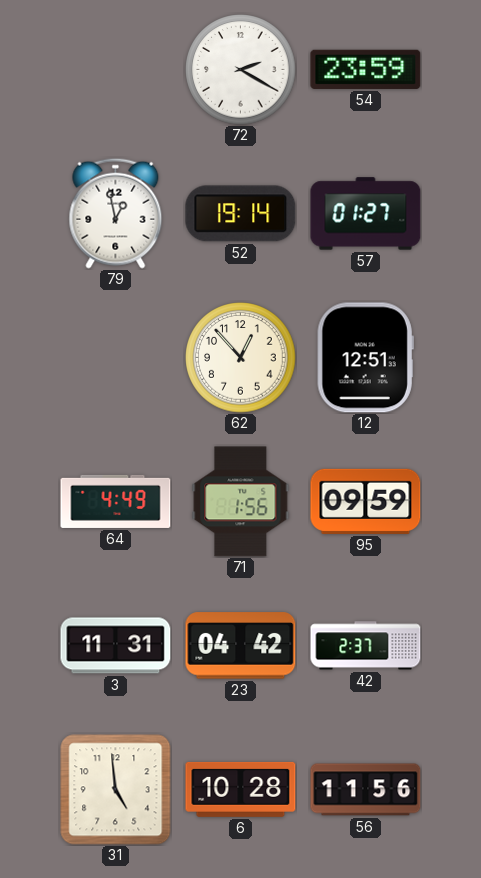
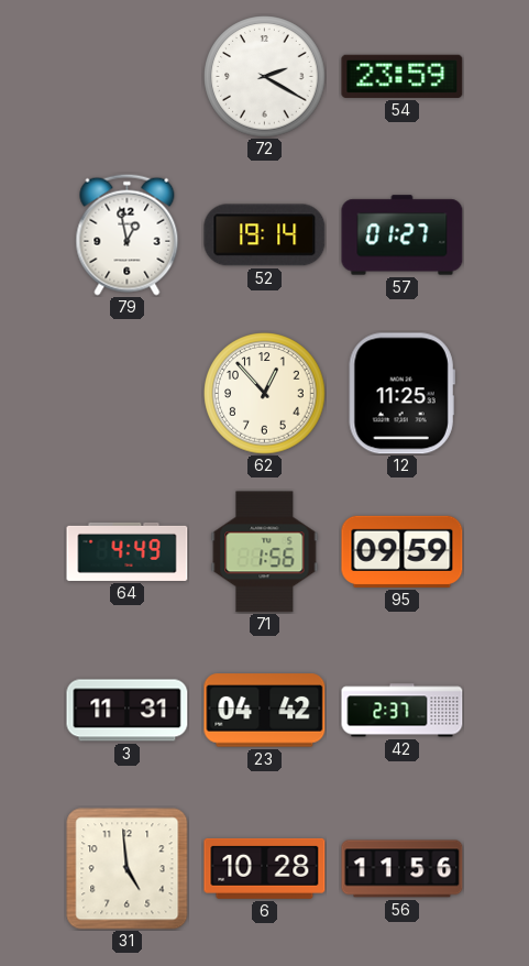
12: 12:51 -> 11:25
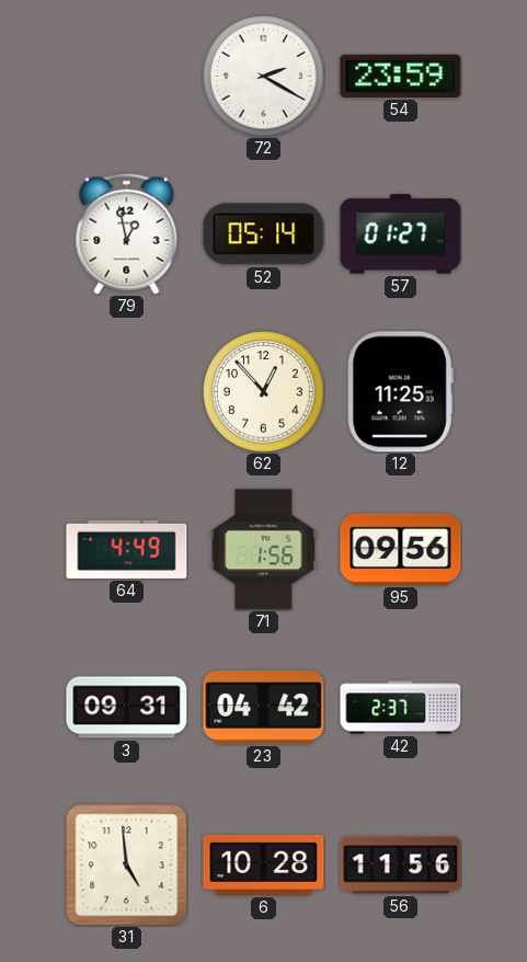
52: 19:14 -> 05:14
95: 09:59 -> 09:56
3: 11:31 -> 09:31
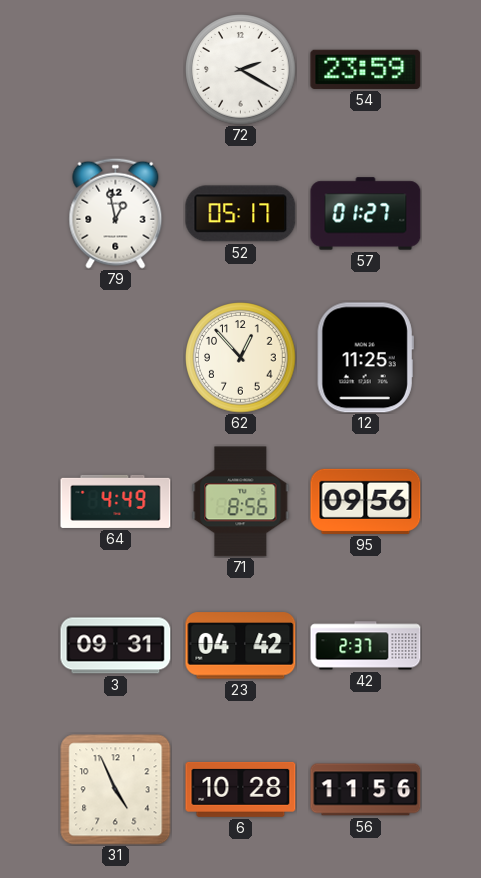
52: 05:14 -> 05:17
71: 1:56 -> 8:56
31: 4:59 -> 4:56
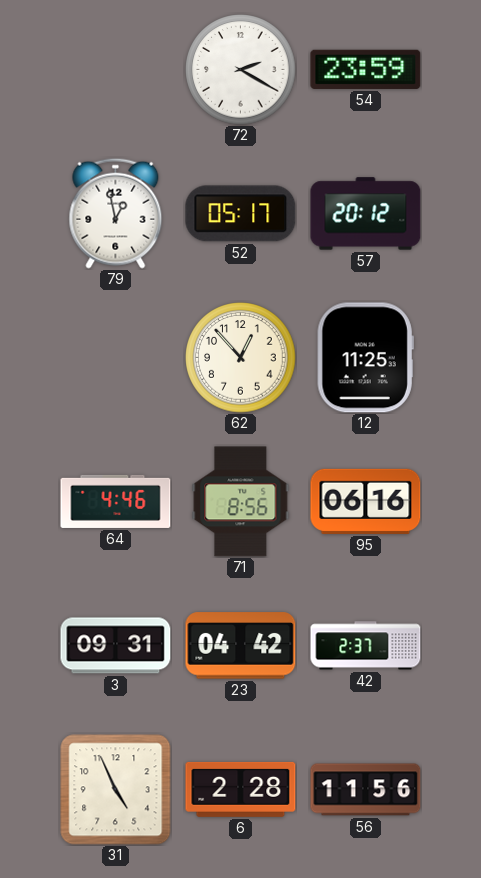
57: 01:27 -> 20:12
64: 4:49 -> 4:46
95: 09:56 -> 06:16
6: 10:28 -> 2:28
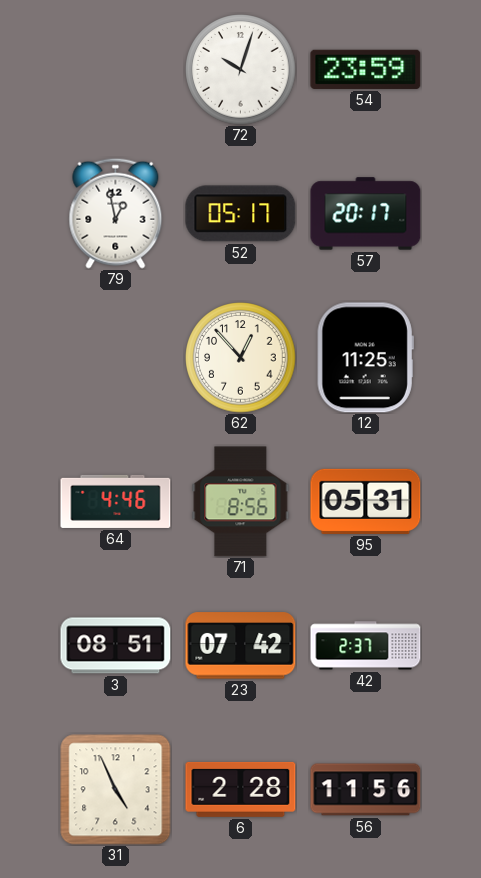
72: 2:20 -> 10:03
57: 20:12 -> 20:17
95: 06:16 -> 05:31
3: 09:31 -> 08:51
23: 04:42 -> 07:42
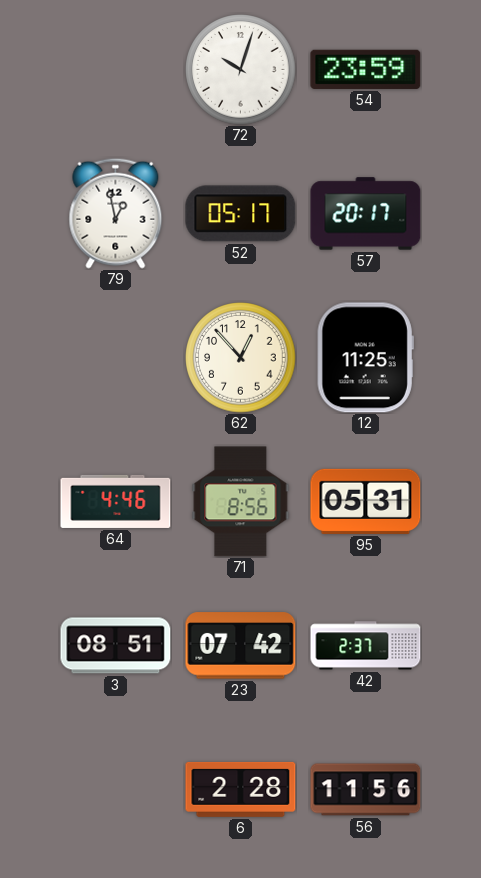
31: 4:56 -> none
